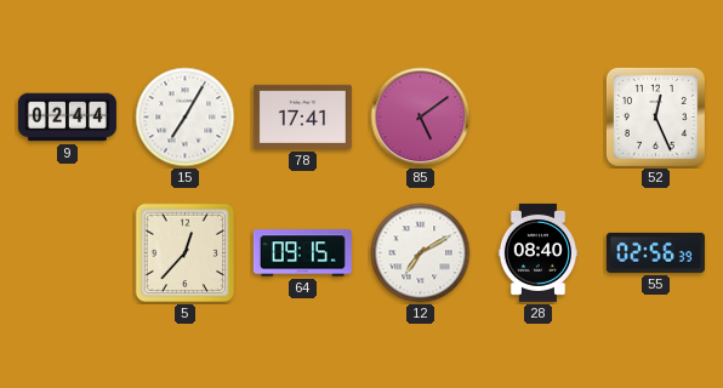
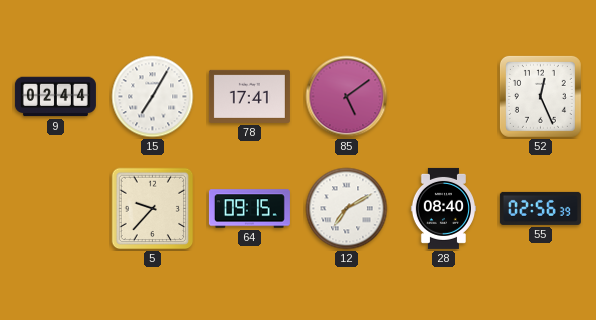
5: 12:37 -> 9:37
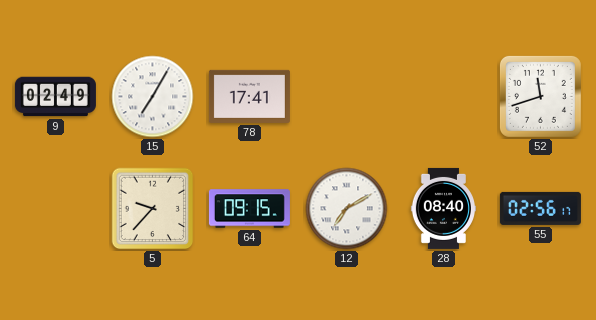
9: 02:44 -> 02:49
85: 5:09 -> none
52: 12:26 -> 11:42
55: 02:56:39 -> 02:56:17
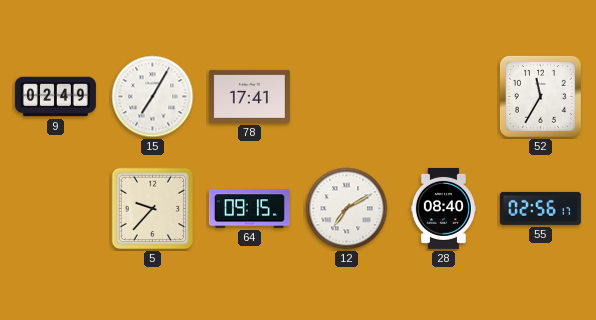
52: 11:42 -> 11:35
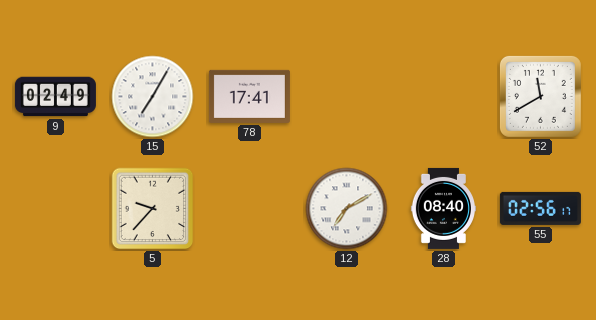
52: 11:35 -> 11:40
64: 09:15 -> none
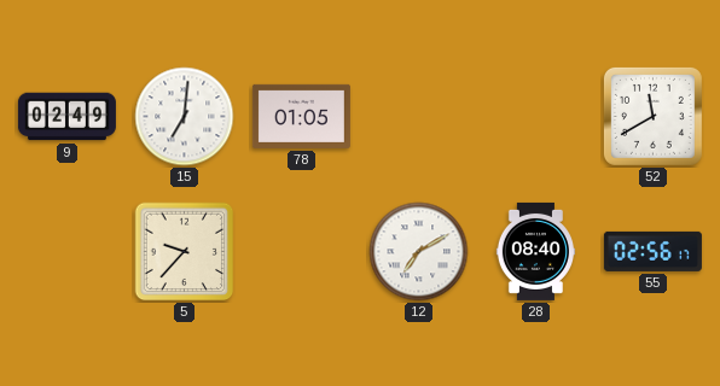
15: 7:05 -> 7:01
78: 17:41 -> 01:05
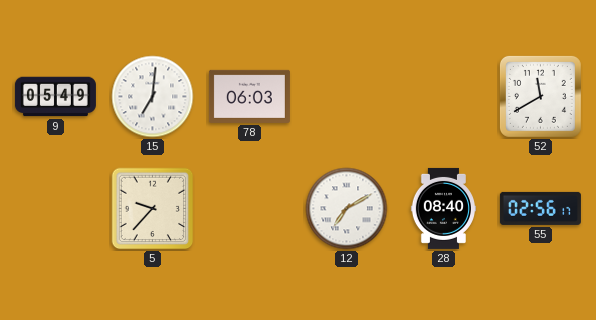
9: 02:49 -> 05:49
78: 01:05 -> 06:03
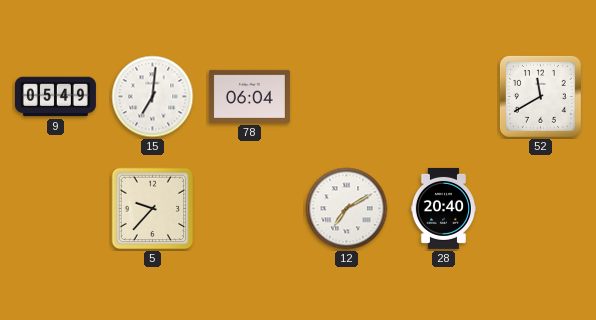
78: 06:03 -> 06:04
28: 08:40 -> 20:40
55: 02:56 -> none
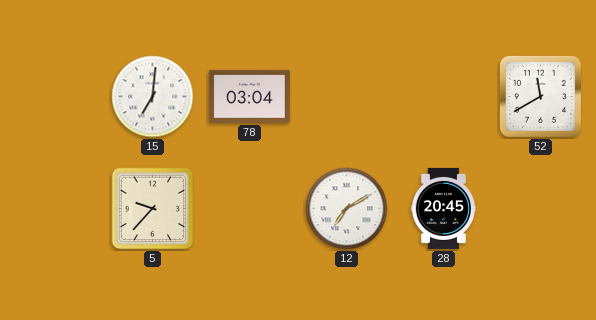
9: 05:49 -> none
78: 06:04 -> 03:04
28: 20:40 -> 20:45
